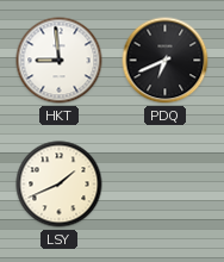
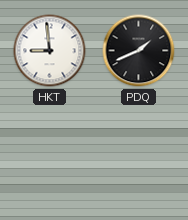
PDQ: 6:41 -> 1:41
LSY: 1:41 -> none
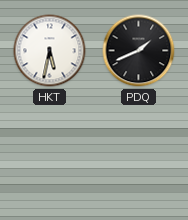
HKT: 8:59 -> 5:32
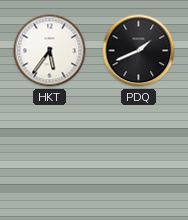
HKT: 5:32 -> 5:36
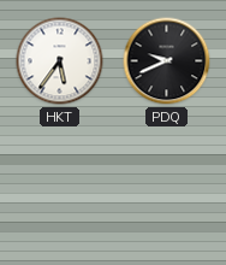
PDQ: 1:41 -> 9:41
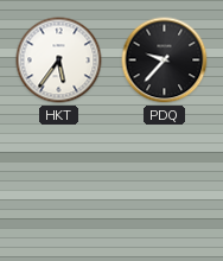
PDQ: 9:41 -> 9:37
